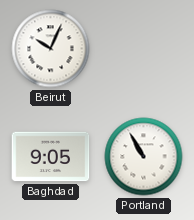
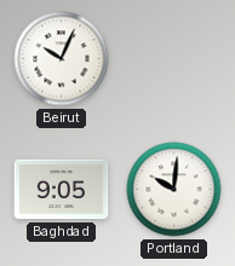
Portland: 10:55 -> 10:01
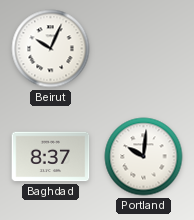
Baghdad: 9:05 -> 8:37
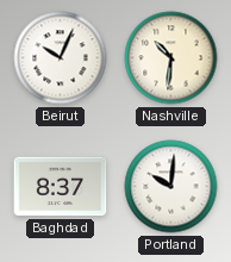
Nashville: none -> 10:31
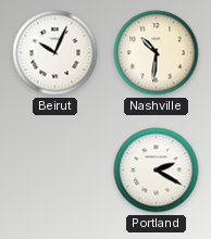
Baghdad: 8:37 -> none
Portland: 10:01 -> 2:20
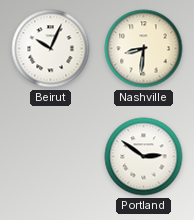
Nashville: 10:31 -> 8:31
Portland: 2:20 -> 2:51
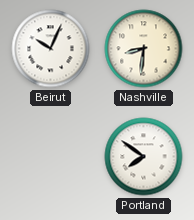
Portland: 2:51 -> 7:51
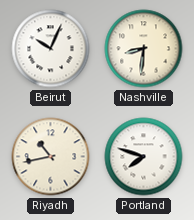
Riyadh: none -> 10:43
Portland: 7:51 -> 7:48
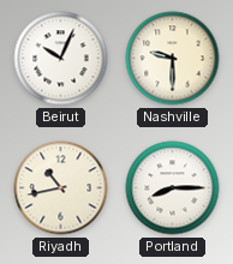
Nashville: 8:31 -> 9:30
Portland: 7:48 -> 8:15
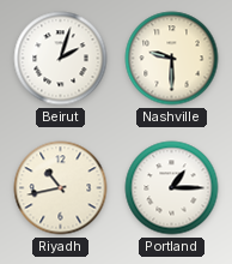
Beirut: 10:04 -> 2:03
Portland: 8:15 -> 1:15
